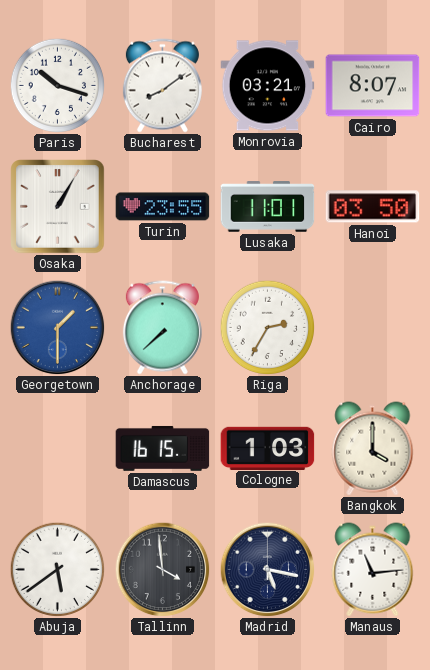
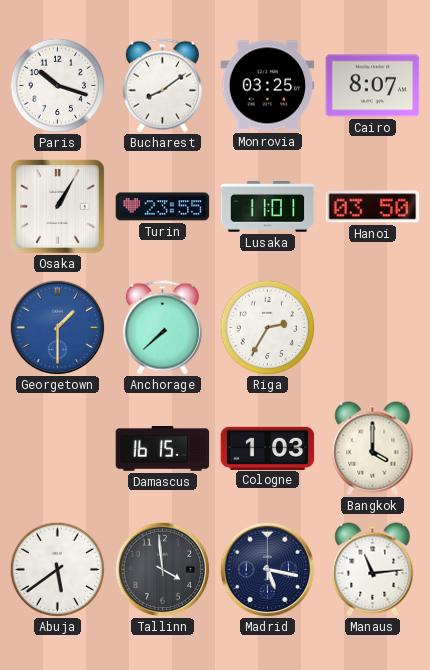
Monrovia: 03:21 -> 03:25
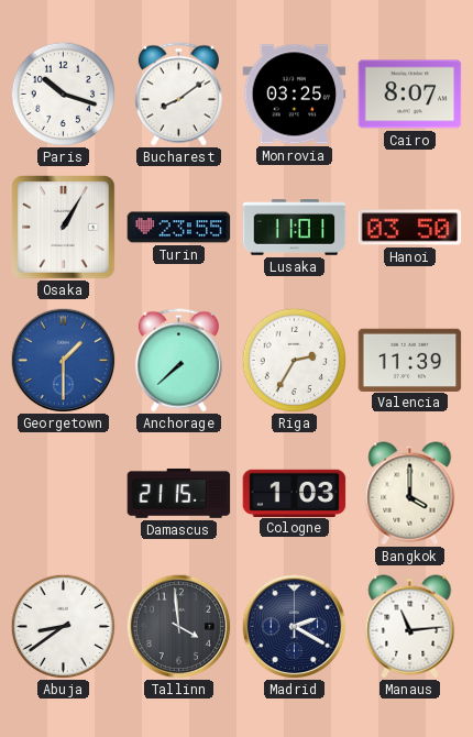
Valencia: none -> 11:39
Damascus: 16:15 -> 21:15
Abuja: 5:39 -> 8:39
Madrid: 5:17 -> 2:20
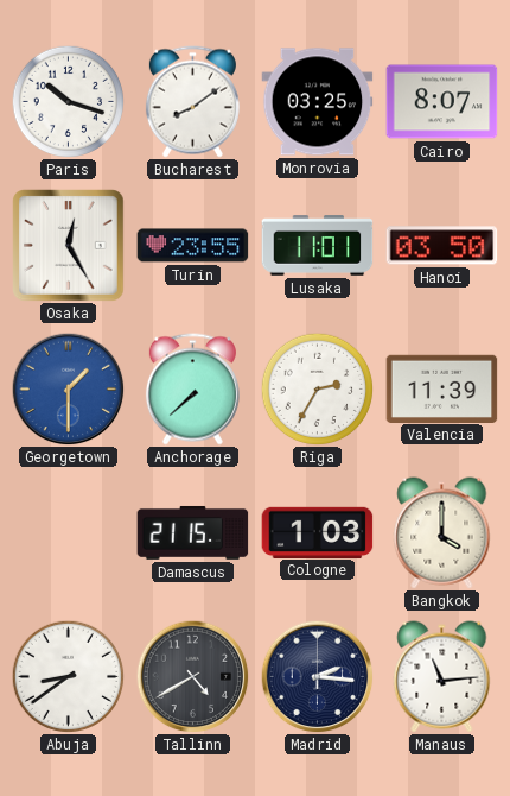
Osaka: 1:05 -> 12:25
Tallinn: 3:59 -> 4:40
Madrid: 2:20 -> 2:16
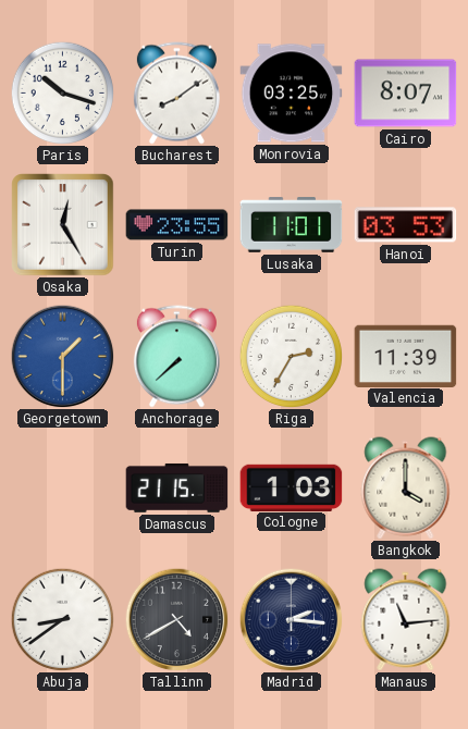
Hanoi: 03:50 -> 03:53
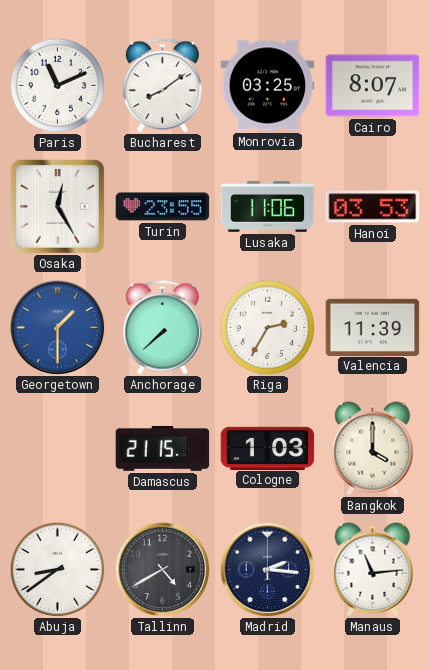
Paris: 10:18 -> 11:11
Lusaka: 11:01 -> 11:06
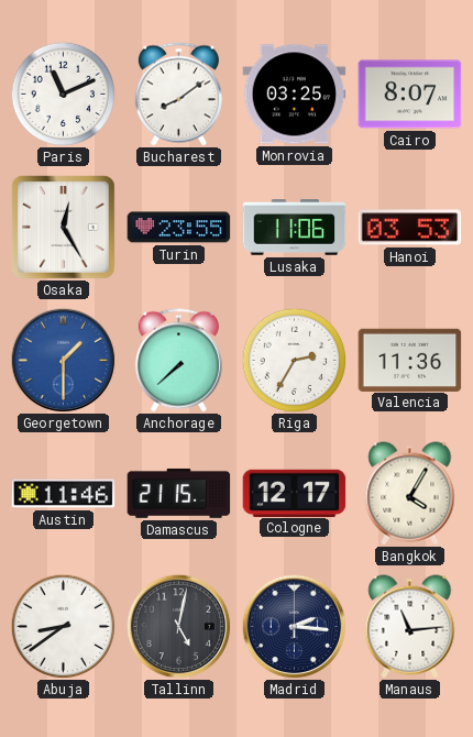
Valencia: 11:39 -> 11:36
Austin: none -> 11:46
Cologne: 1:03 -> 12:17
Bangkok: 4:00 -> 4:05
Tallinn: 4:40 -> 5:02
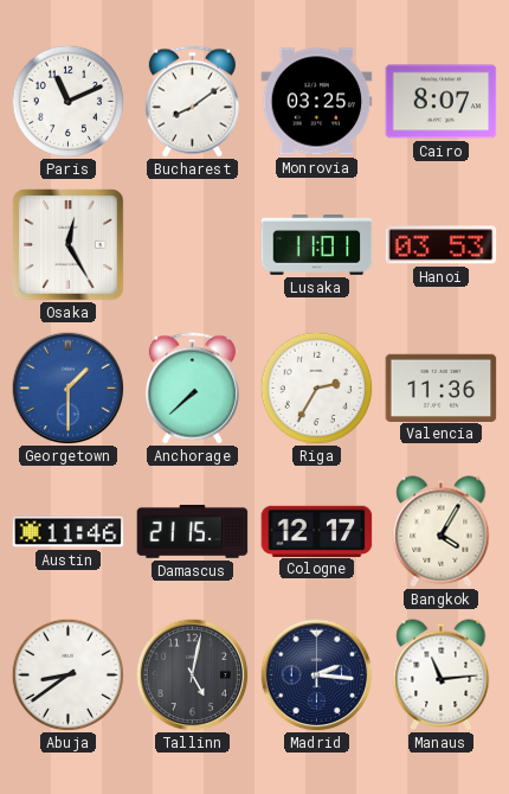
Turin: 23:55 -> none
Lusaka: 11:06 -> 11:01
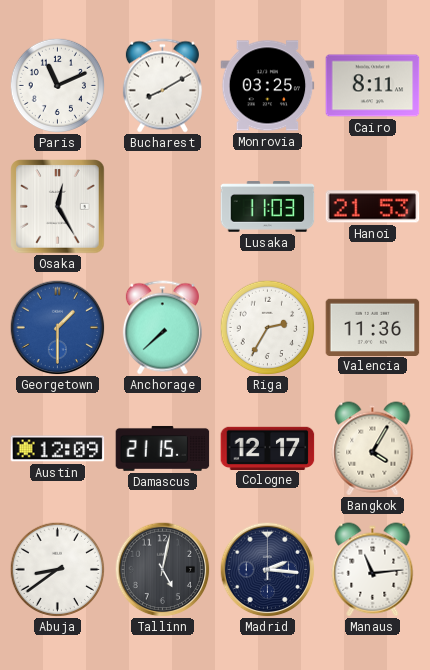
Bucharest: 8:09 -> 8:10
Cairo: 8:07 -> 8:11
Lusaka: 11:01 -> 11:03
Hanoi: 03:53 -> 21:53
Austin: 11:46 -> 12:09
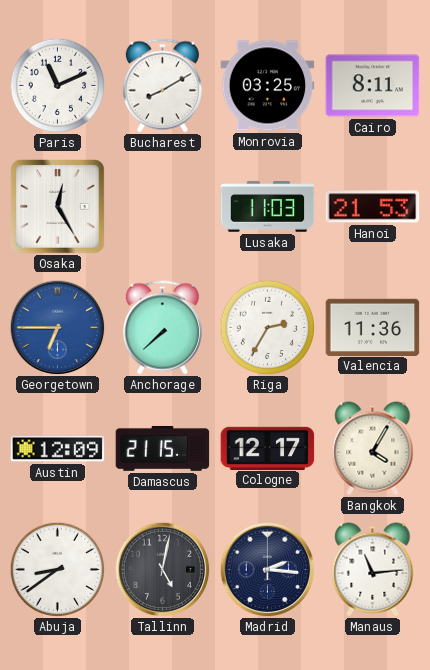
Georgetown: 1:30 -> 6:45
